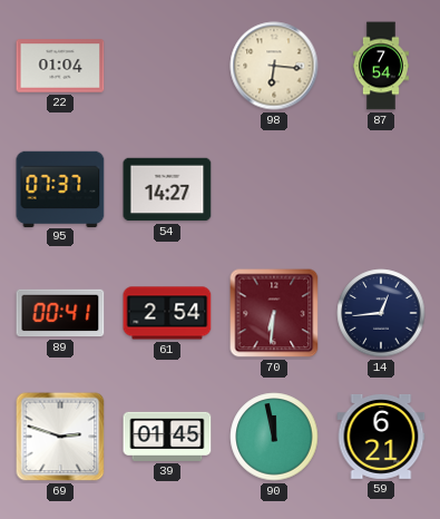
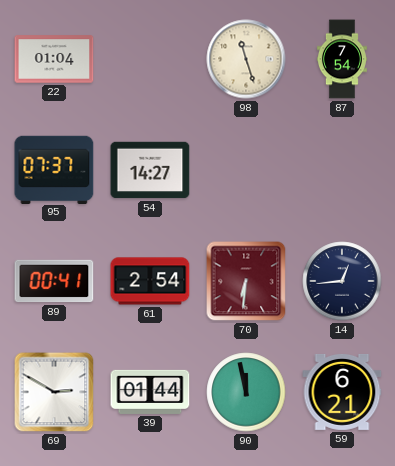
98: 6:16 -> 11:27
69: 2:48 -> 2:50
39: 01:45 -> 01:44
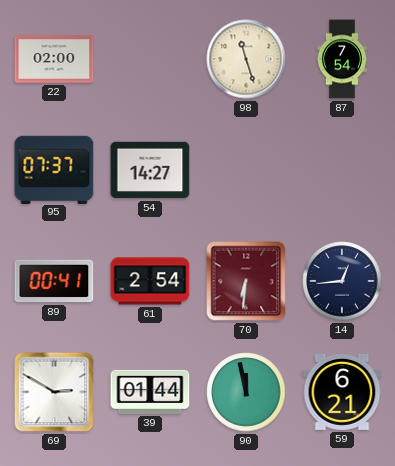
22: 01:04 -> 02:00
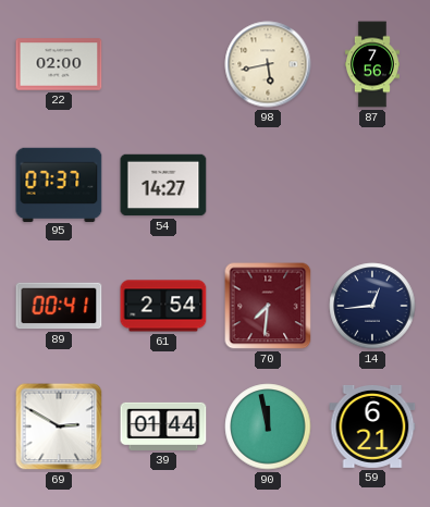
98: 11:27 -> 5:43
87: 7:54 -> 7:56
70: 6:31 -> 7:31
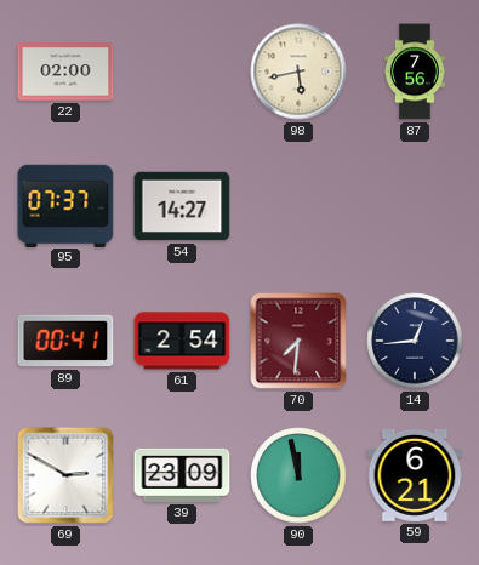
39: 01:44 -> 23:09
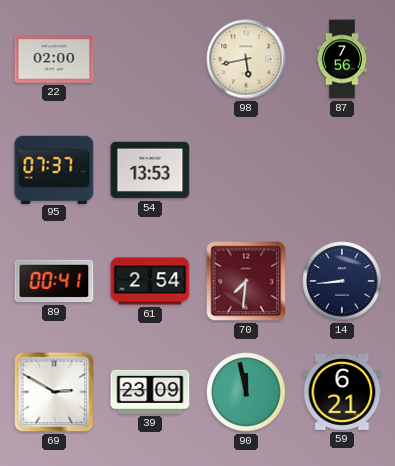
54: 14:27 -> 13:53
14: 12:44 -> 8:44
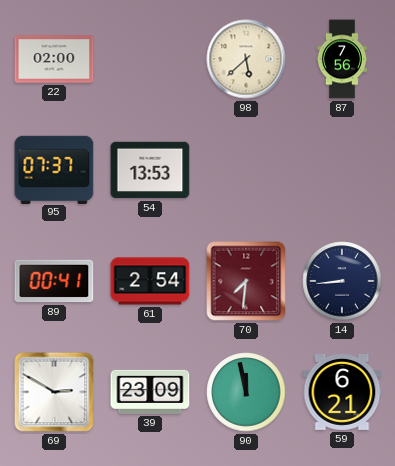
98: 5:43 -> 5:38
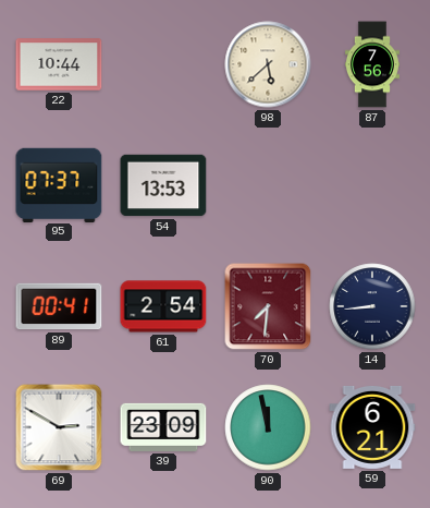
22: 02:00 -> 10:44
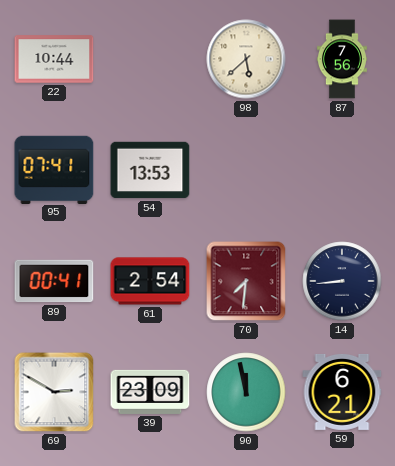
95: 07:37 -> 07:41
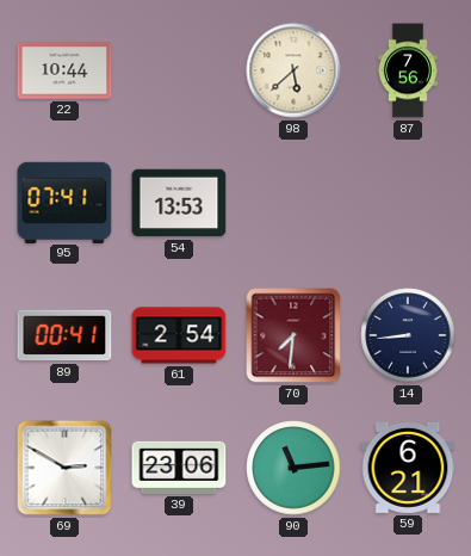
39: 23:09 -> 23:06
90: 11:58 -> 11:14
